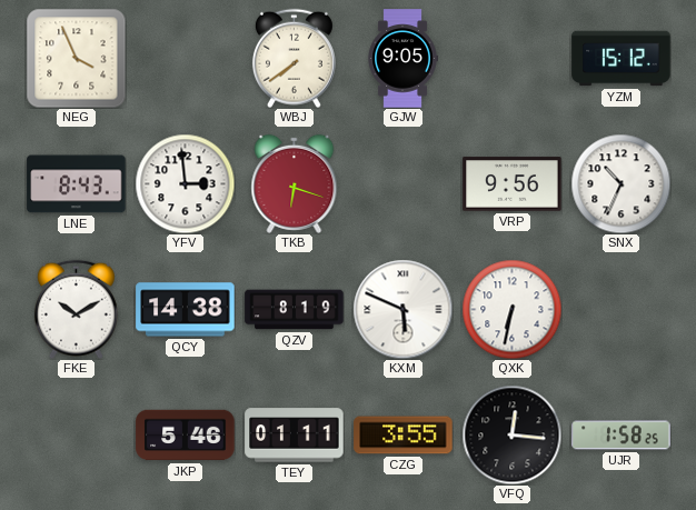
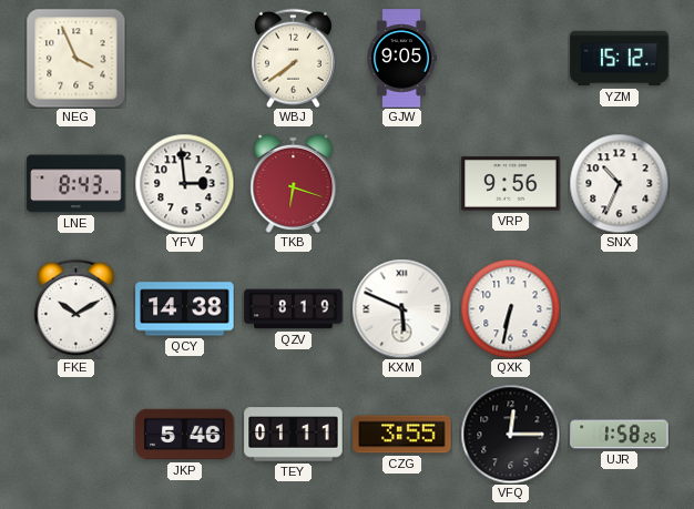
VFQ: 12:16 -> 12:15
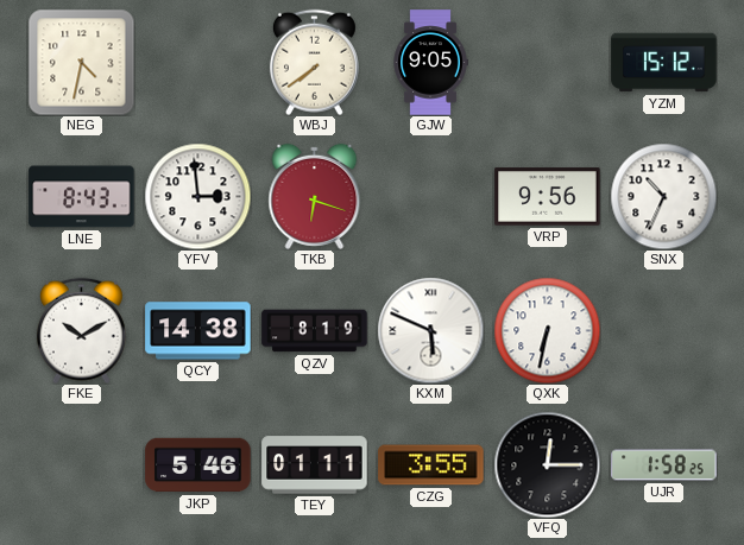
NEG: 3:56 -> 4:32
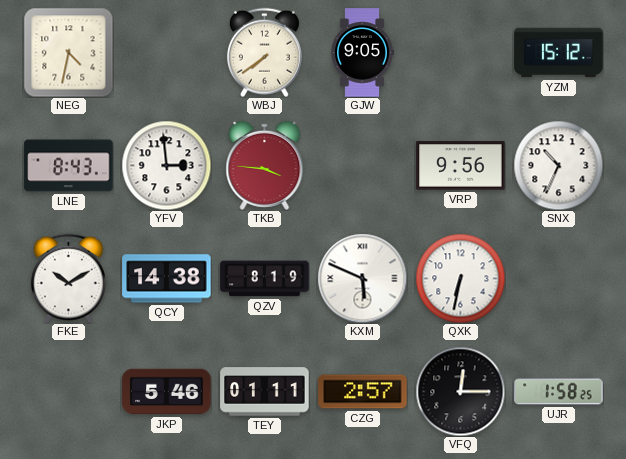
TKB: 6:18 -> 3:46
CZG: 3:55 -> 2:57
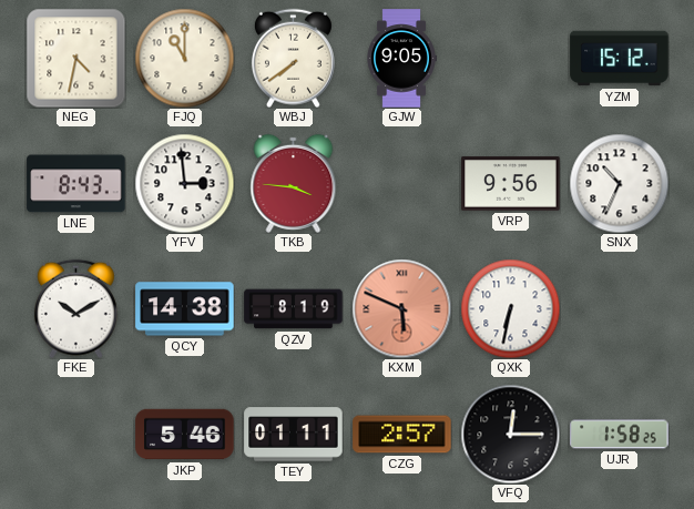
FJQ: none -> 11:00
KXM dial: white -> salmon
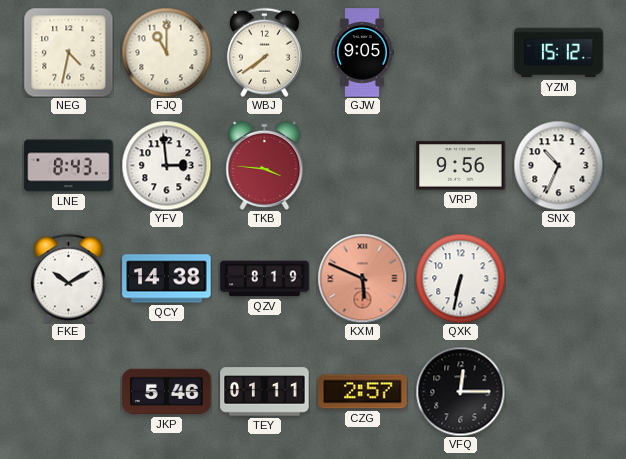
UJR: 1:58 -> none
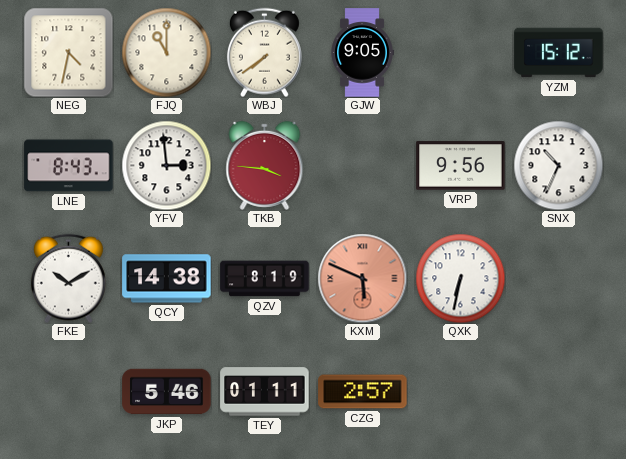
VFQ: 12:15 -> none
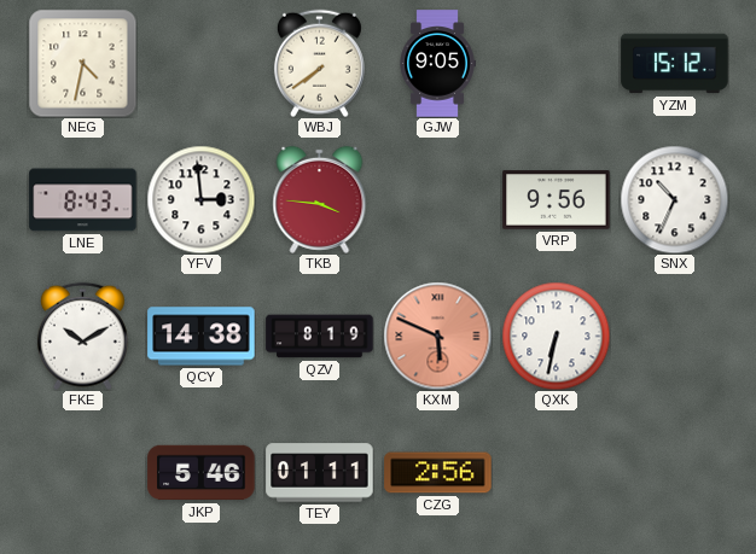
FJQ: 11:00 -> none
CZG: 2:57 -> 2:56
